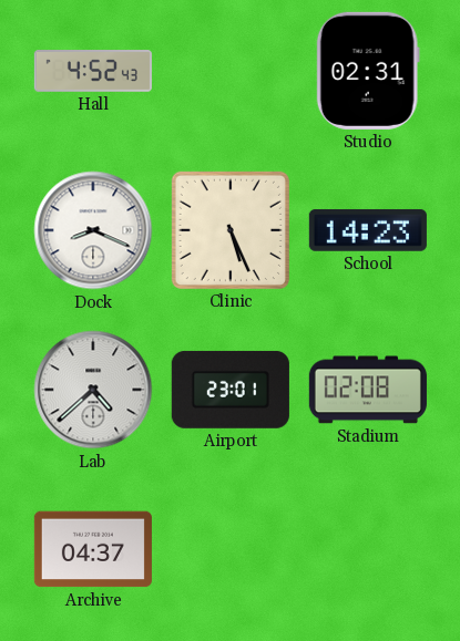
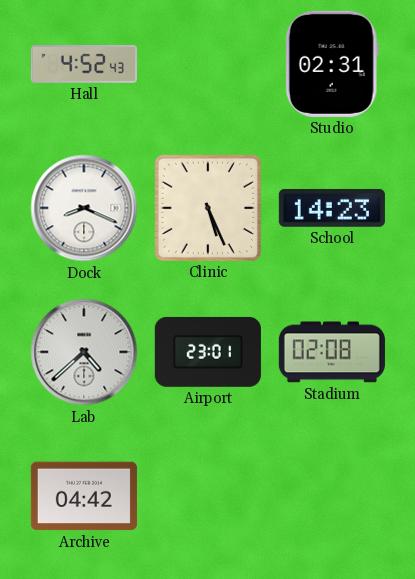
Archive: 04:37 -> 04:42
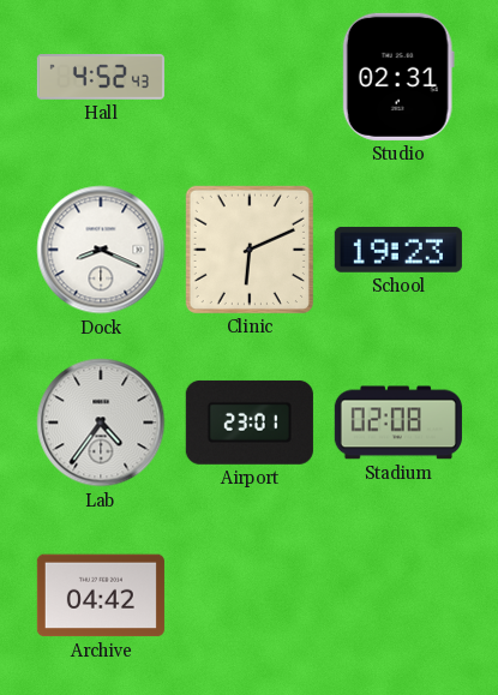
Clinic: 5:26 -> 6:11
School: 14:23 -> 19:23
Lab: 4:38 -> 4:36
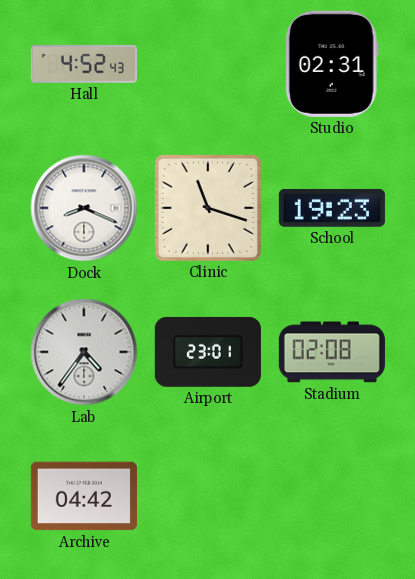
Clinic: 6:11 -> 11:18
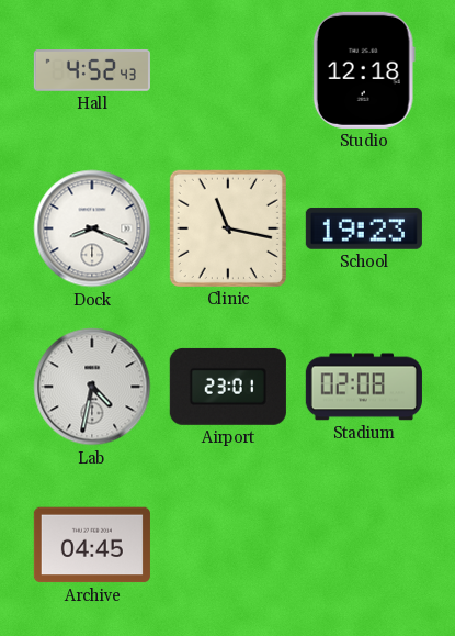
Studio: 02:31 -> 12:18
Clinic: 11:18 -> 11:17
Lab: 4:36 -> 4:32
Archive: 04:42 -> 04:45
